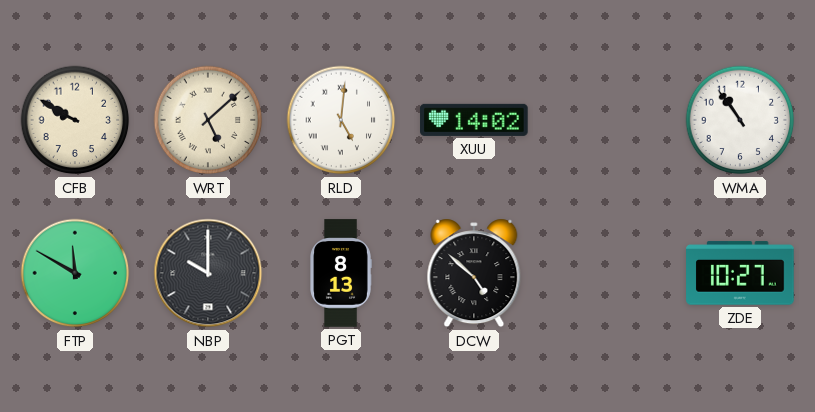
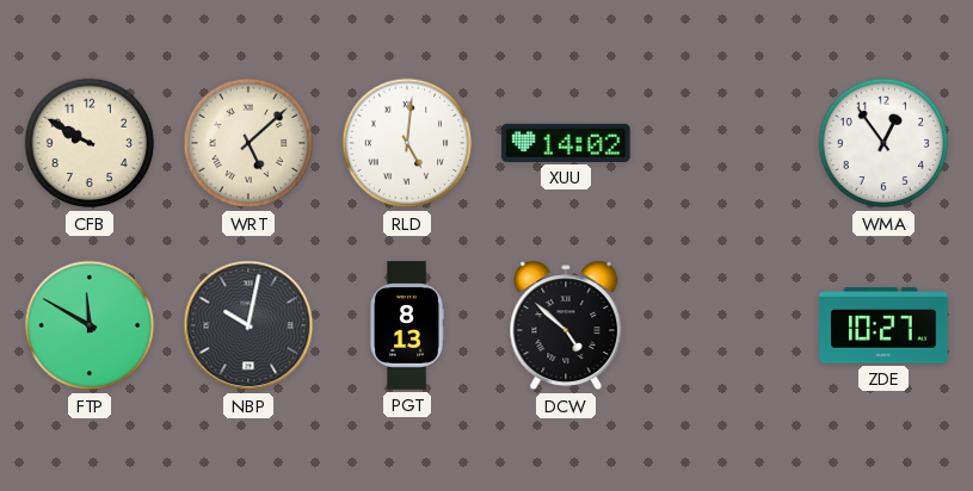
WMA: 10:54 -> 12:54
NBP: 10:00 -> 10:02
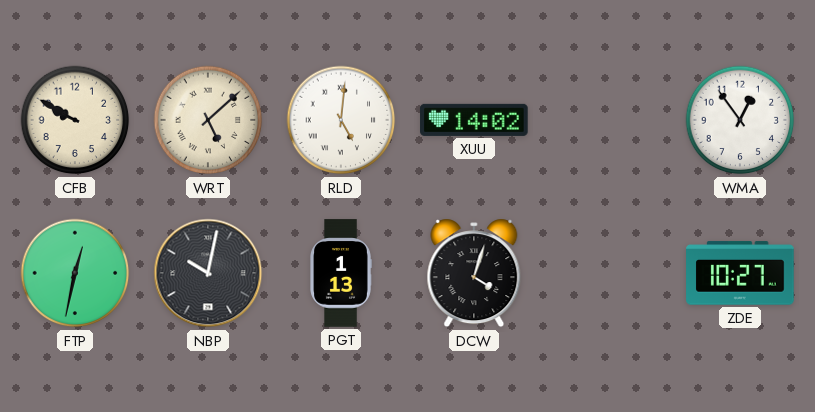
FTP: 11:50 -> 12:32
PGT: 8:13 -> 1:13
DCW: 4:52 -> 4:03
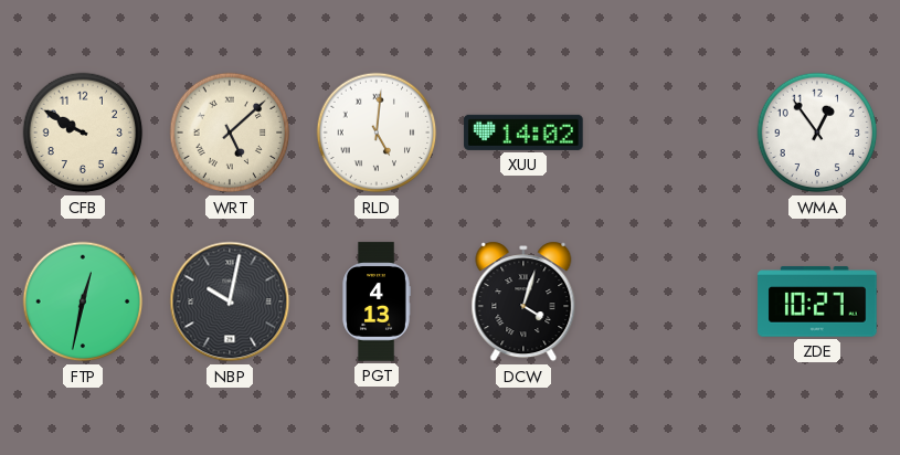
PGT: 1:13 -> 4:13
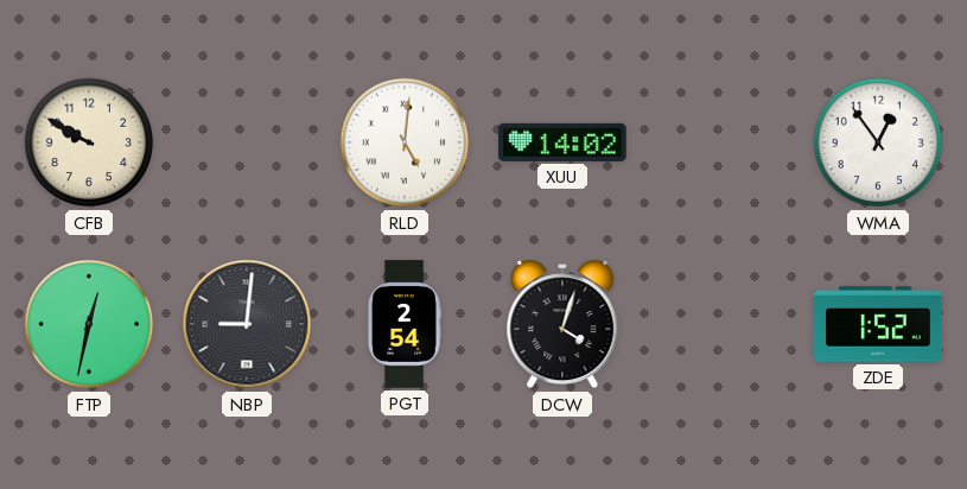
WRT: 5:08 -> none
NBP: 10:02 -> 9:01
PGT: 4:13 -> 2:54
ZDE: 10:27 -> 1:52
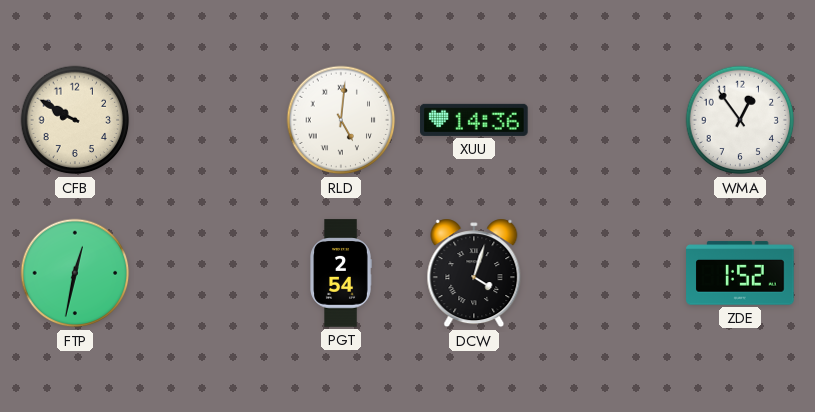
XUU: 14:02 -> 14:36
NBP: 9:01 -> none
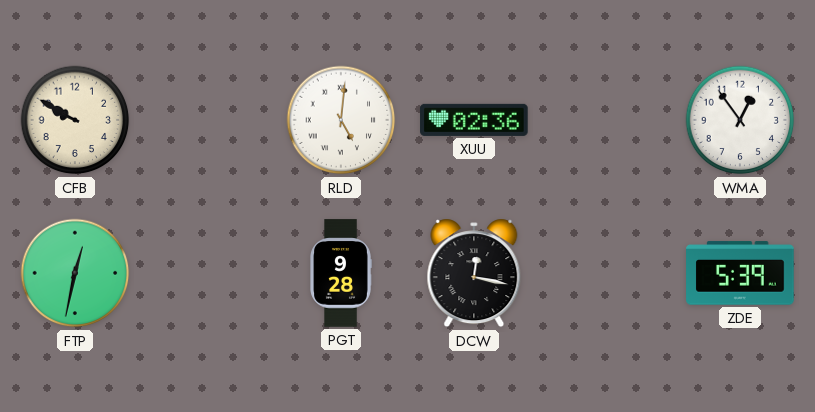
XUU: 14:36 -> 02:36
PGT: 2:54 -> 9:28
DCW: 4:03 -> 12:17
ZDE: 1:52 -> 5:39
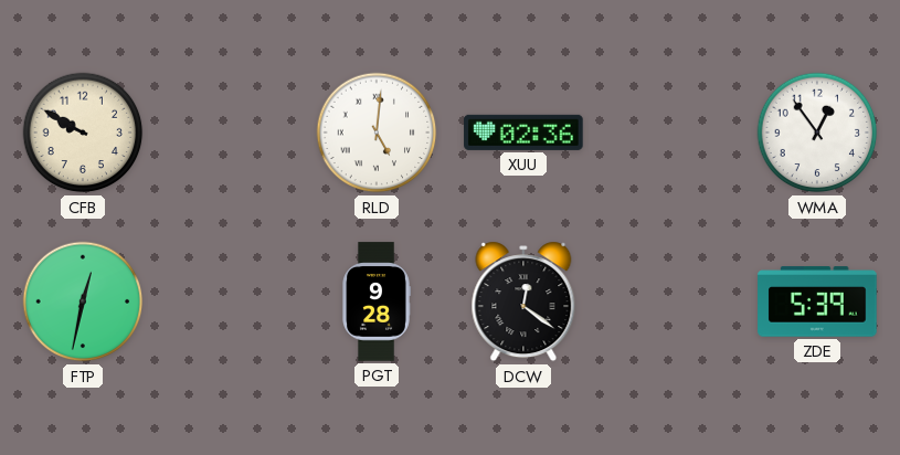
DCW: 12:17 -> 12:21
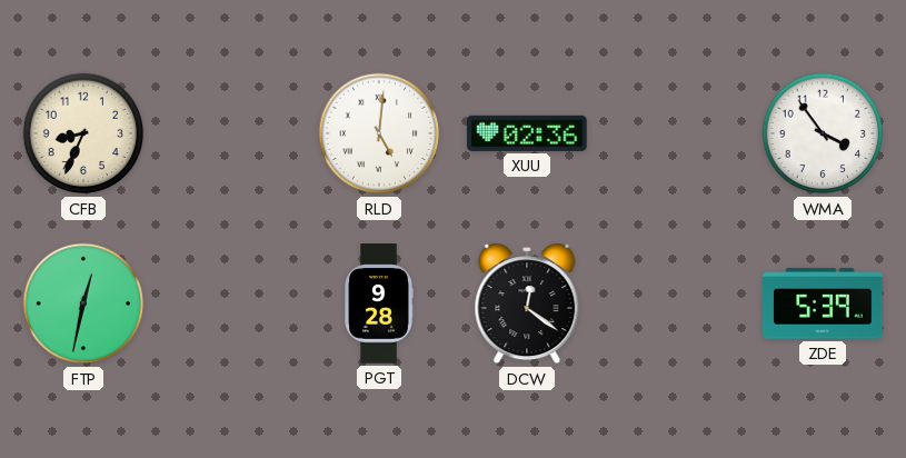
CFB: 9:50 -> 8:34
WMA: 12:54 -> 3:54
